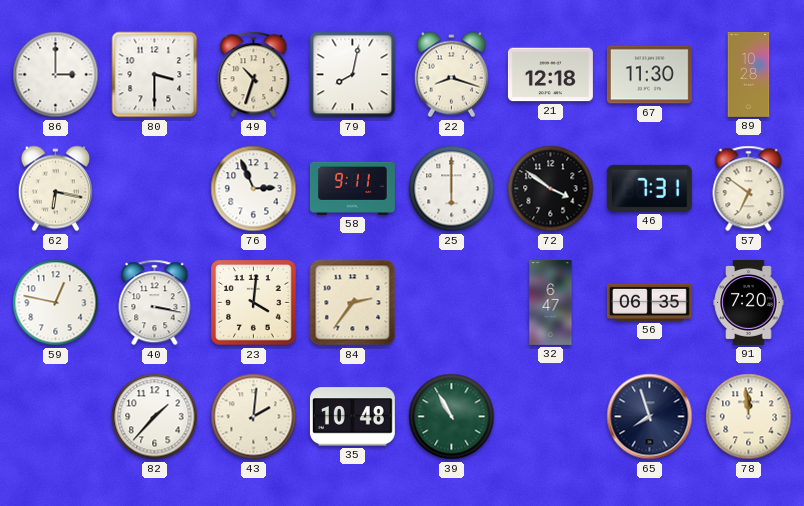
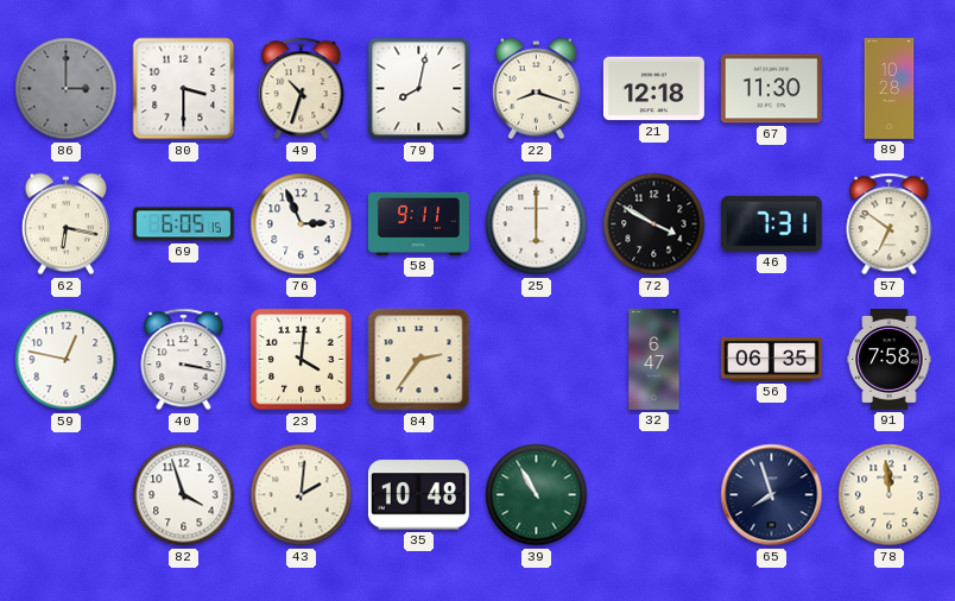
86 dial: white -> grey
69: none -> 6:05
72: 3:51 -> 3:50
91: 7:20 -> 7:58
82: 1:37 -> 3:57
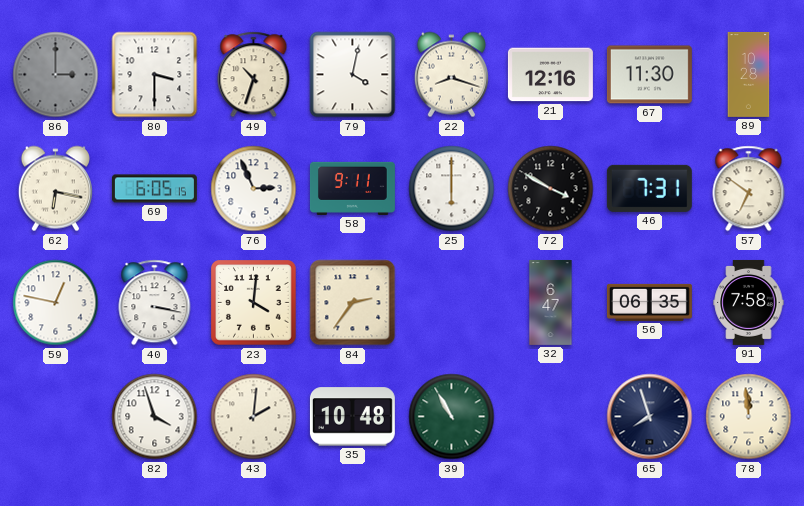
79: 8:02 -> 4:02
21: 12:18 -> 12:16
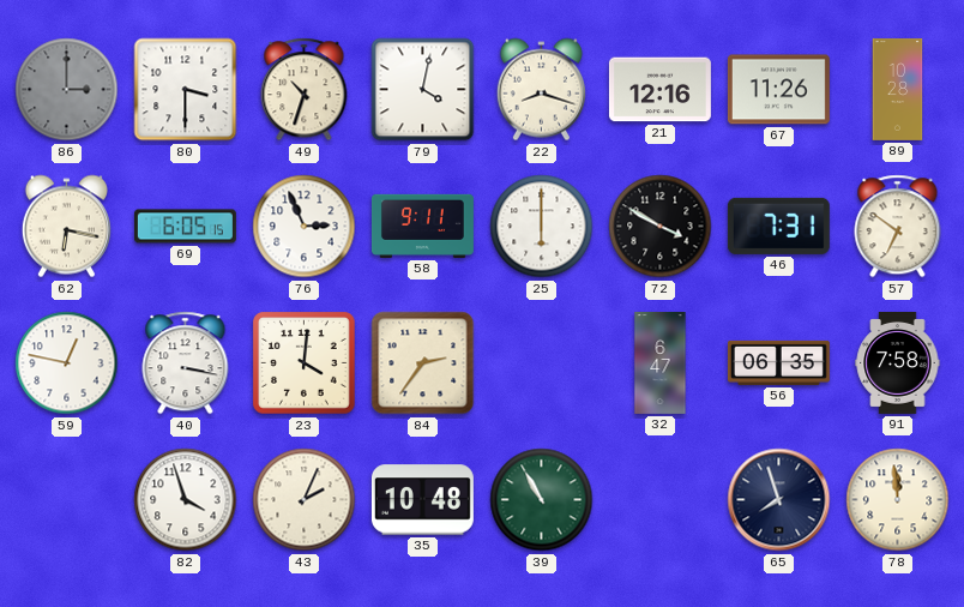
67: 11:30 -> 11:26
43: 2:01 -> 2:04
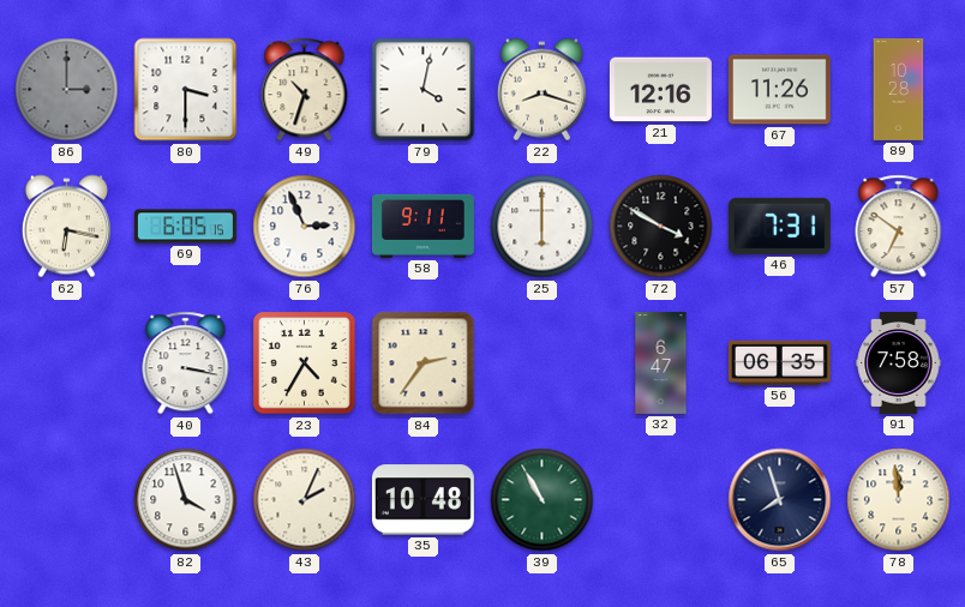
59: 12:47 -> none
23: 4:01 -> 4:35
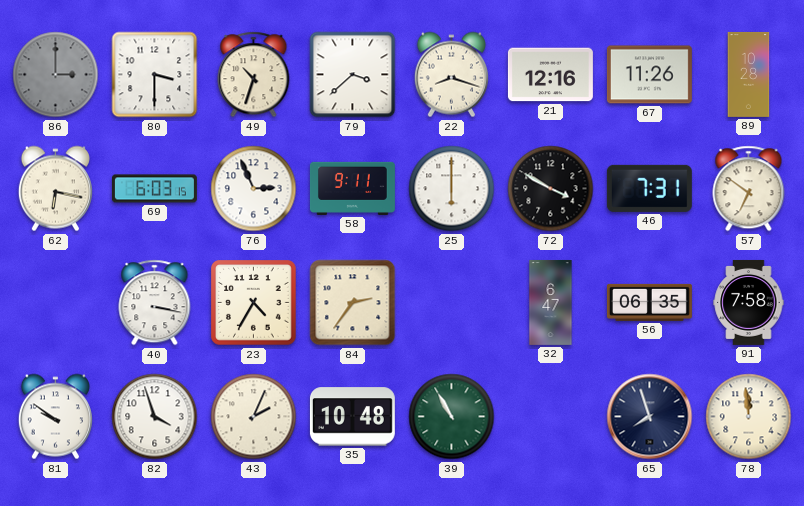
79: 4:02 -> 3:38
69: 6:05 -> 6:03
81: none -> 9:51
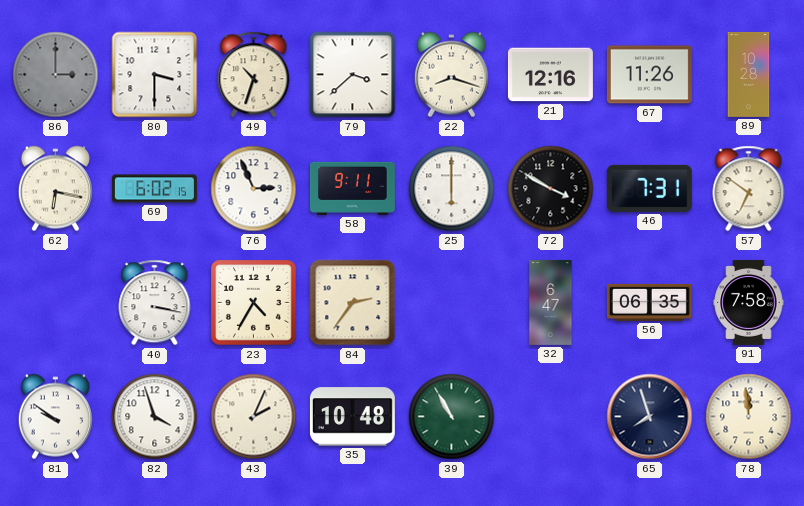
69: 6:03 -> 6:02
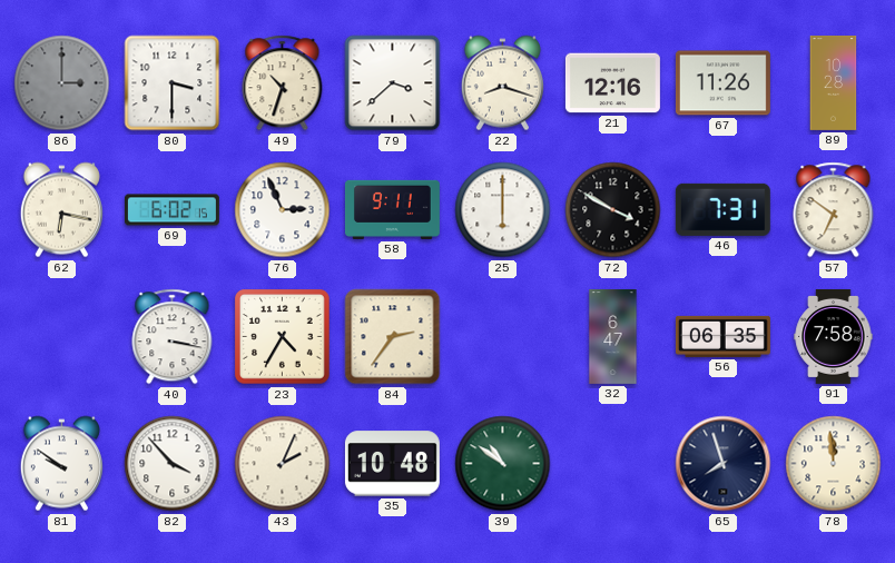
82: 3:57 -> 3:53
39: 10:55 -> 10:51
